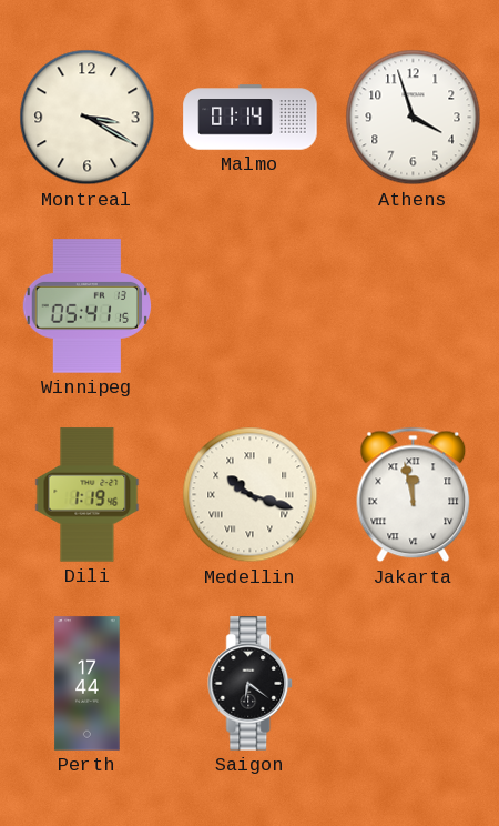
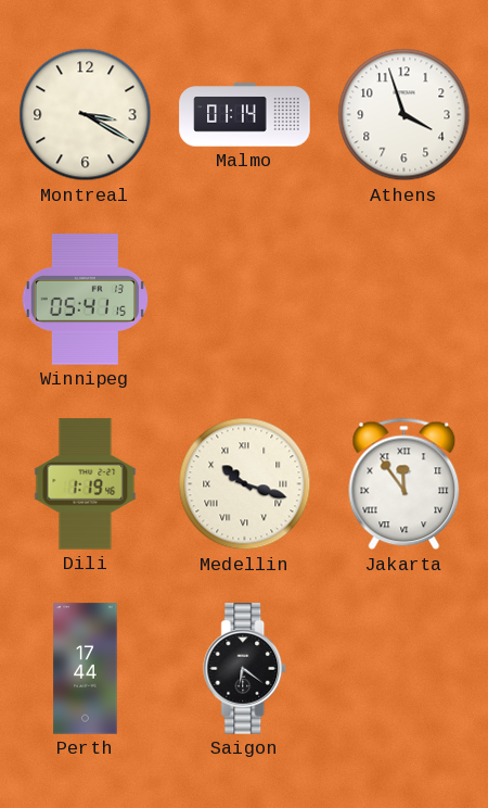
Jakarta: 11:58 -> 11:54
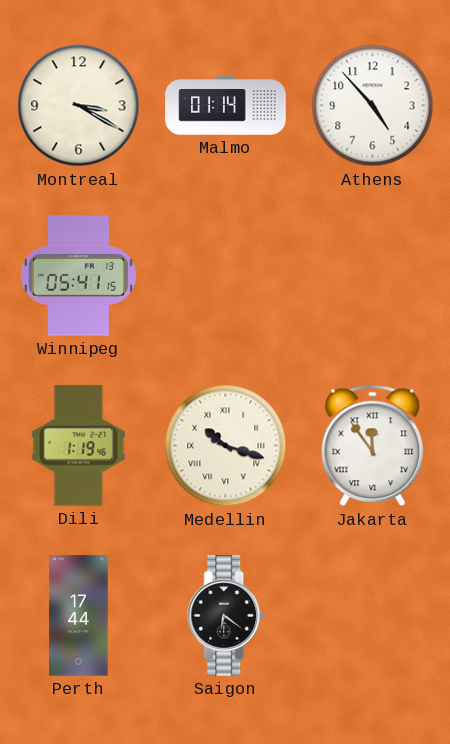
Athens: 3:57 -> 4:53
